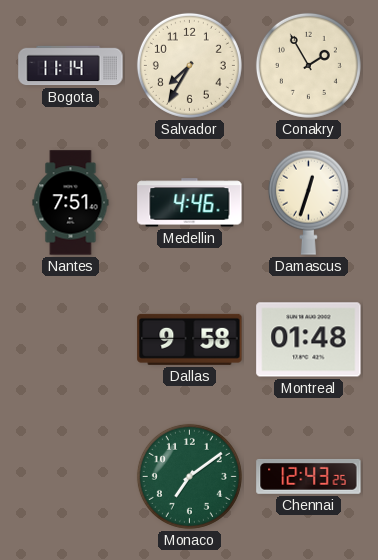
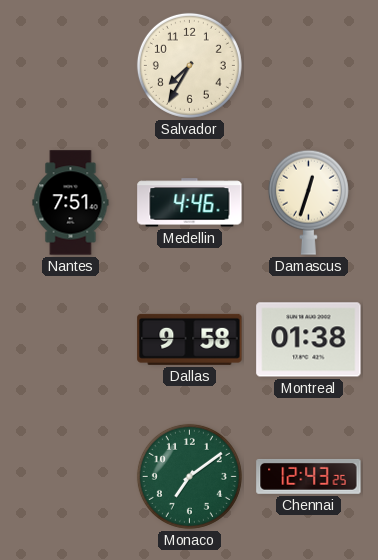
Bogota: 11:14 -> none
Conakry: 1:55 -> none
Montreal: 01:48 -> 01:38
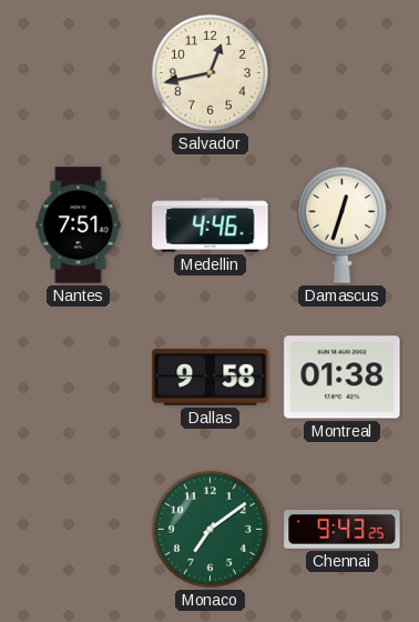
Salvador: 7:35 -> 12:43
Chennai: 12:43 -> 9:43
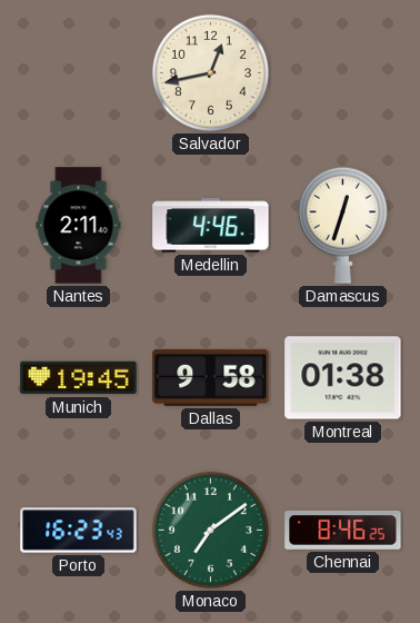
Nantes: 7:51 -> 2:11
Munich: none -> 19:45
Porto: none -> 16:23
Chennai: 9:43 -> 8:46
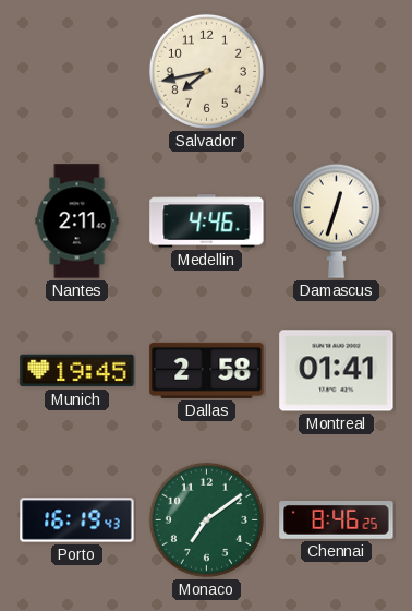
Salvador: 12:43 -> 7:43
Dallas: 9:58 -> 2:58
Montreal: 01:38 -> 01:41
Porto: 16:23 -> 16:19
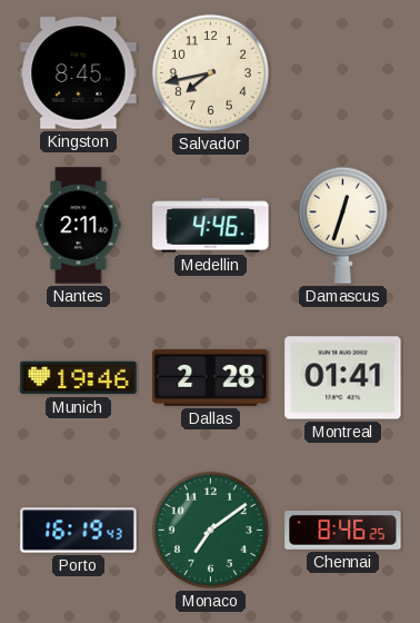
Kingston: none -> 8:45
Munich: 19:45 -> 19:46
Dallas: 2:58 -> 2:28
